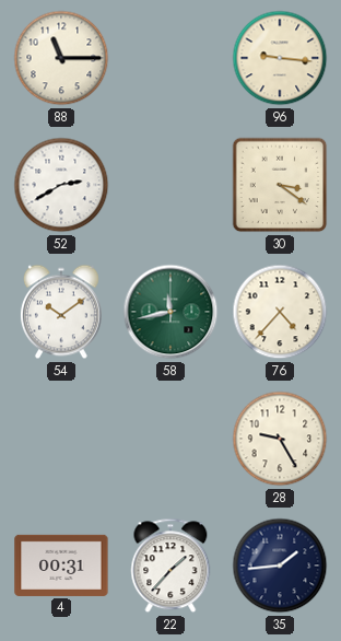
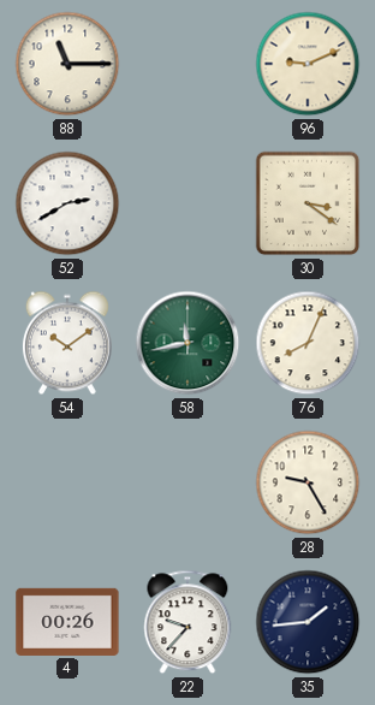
96: 9:16 -> 9:11
76: 4:37 -> 8:04
4: 00:31 -> 00:26
22: 1:37 -> 9:37
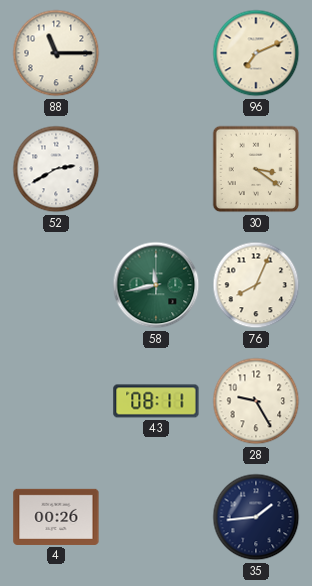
96: 9:11 -> 7:11
54: 10:09 -> none
43: none -> 08:11
22: 9:37 -> none
